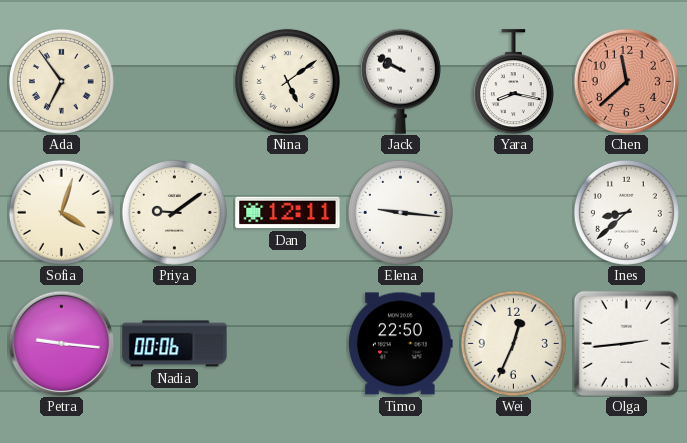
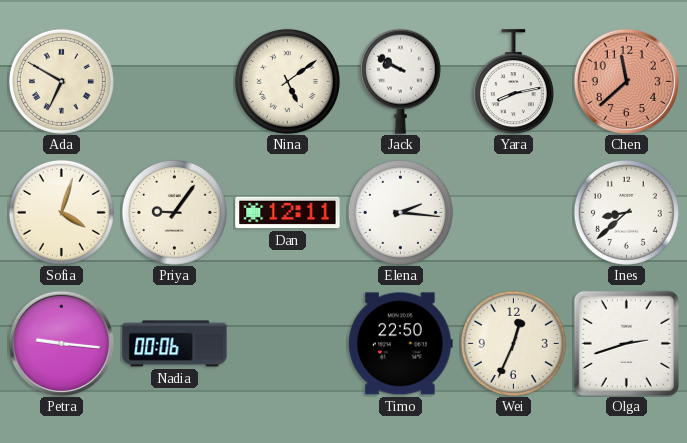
Ada: 6:54 -> 6:50
Yara: 8:17 -> 8:13
Priya: 9:09 -> 9:06
Elena: 9:16 -> 2:16
Olga: 2:44 -> 2:42
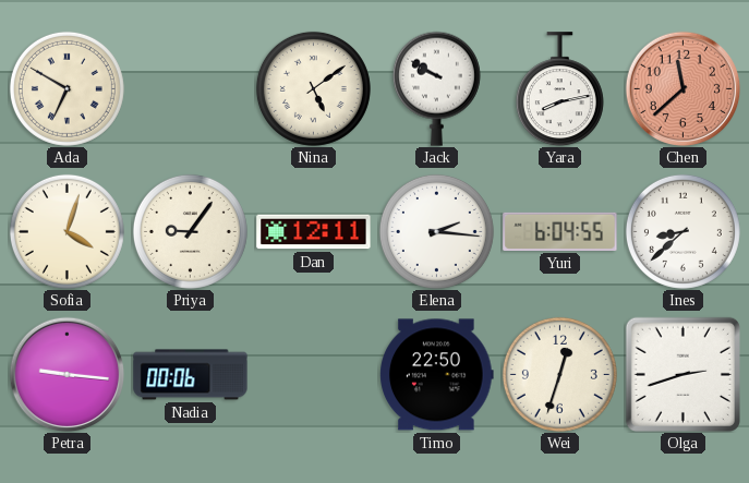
Yuri: none -> 6:04
Wei: 12:34 -> 12:33
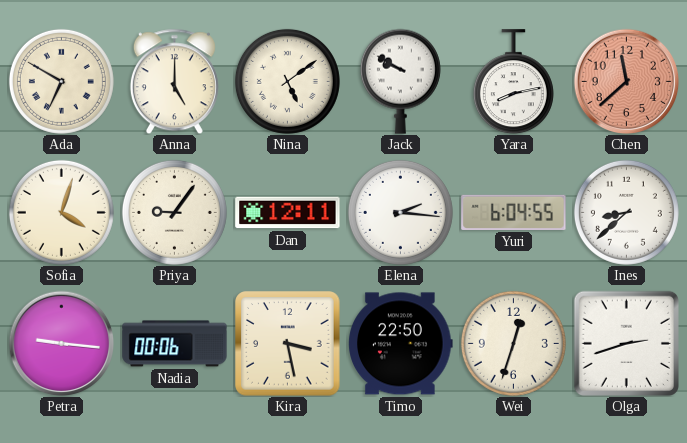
Anna: none -> 5:00
Kira: none -> 3:28
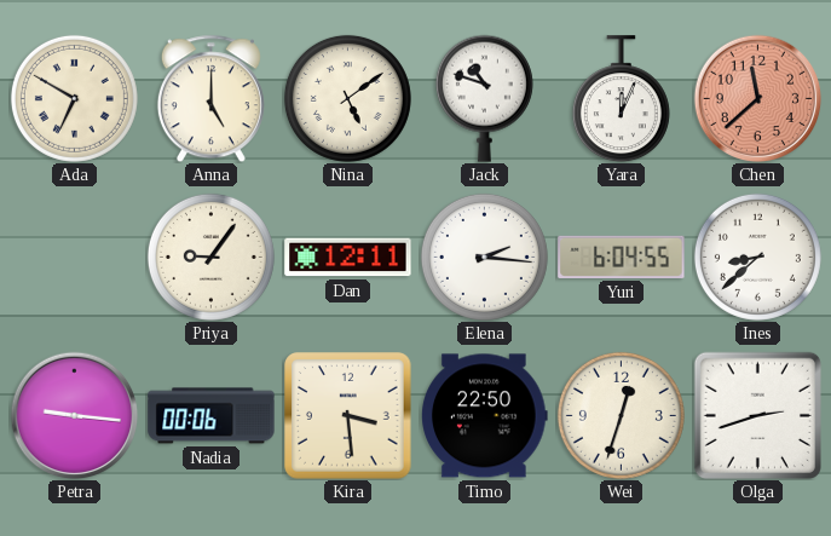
Jack: 9:50 -> 10:48
Yara: 8:13 -> 12:04
Sofia: 4:03 -> none
Kira: 3:28 -> 3:29
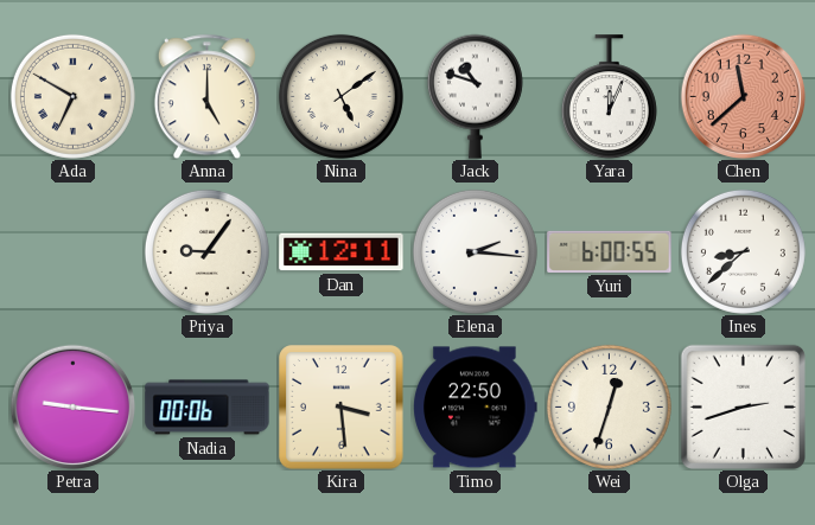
Yuri: 6:04 -> 6:00
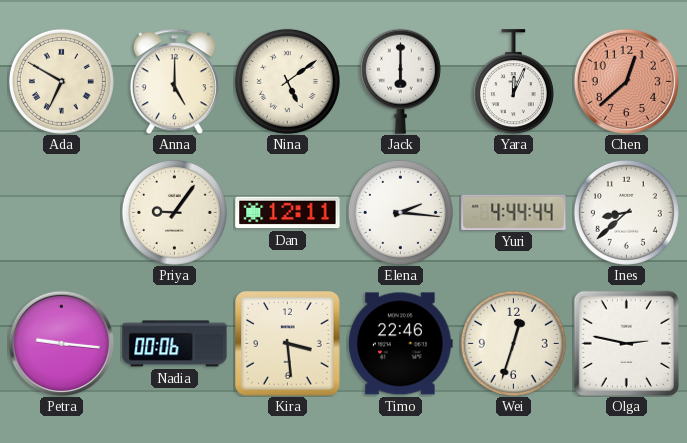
Jack: 10:48 -> 6:00
Chen: 11:38 -> 12:38
Yuri: 6:00 -> 4:44
Timo: 22:50 -> 22:46
Olga: 2:42 -> 2:47
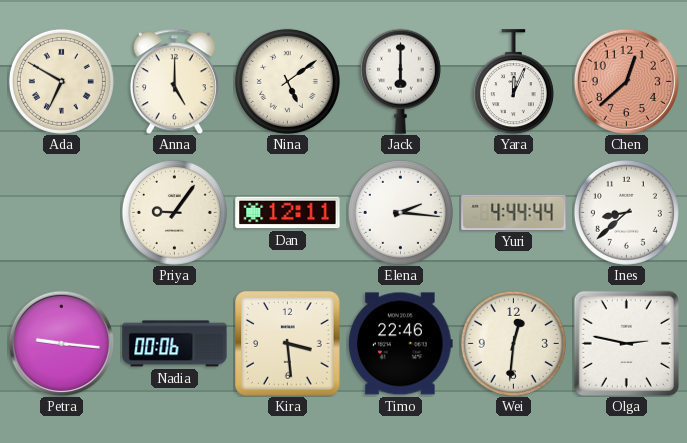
Wei: 12:33 -> 12:31
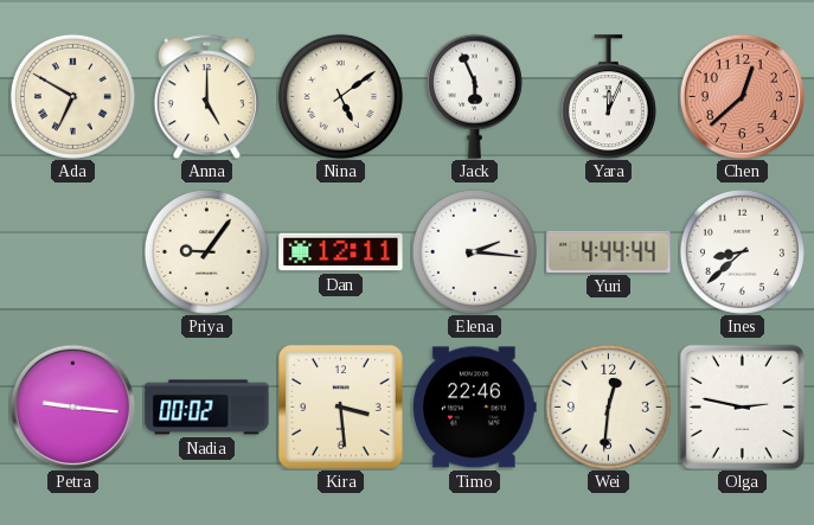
Jack: 6:00 -> 5:56
Nadia: 00:06 -> 00:02
